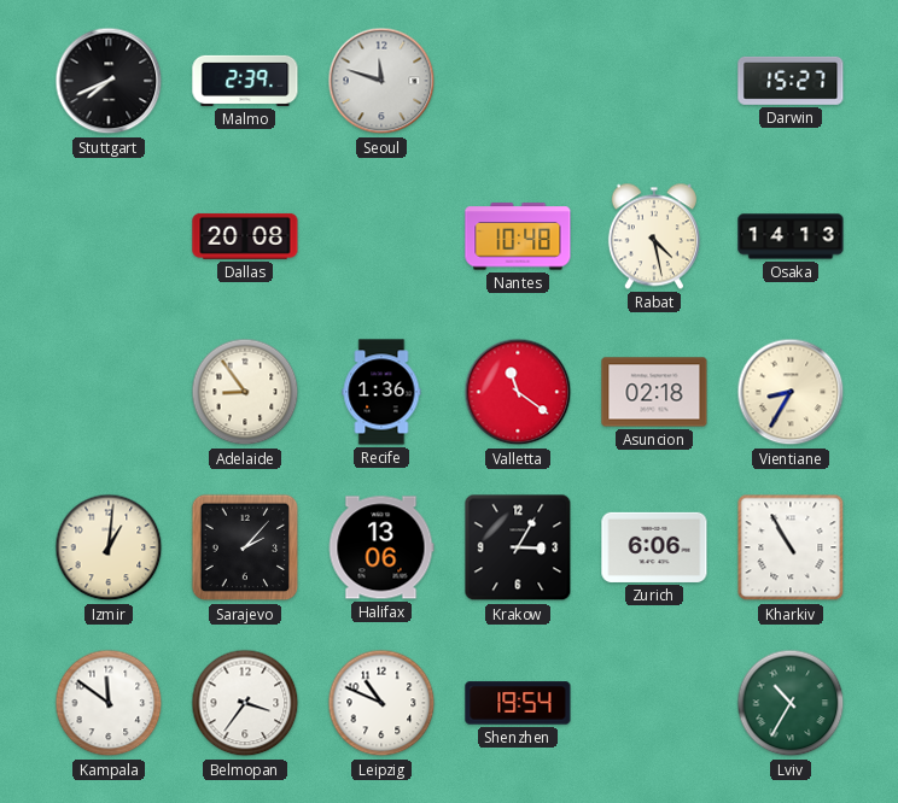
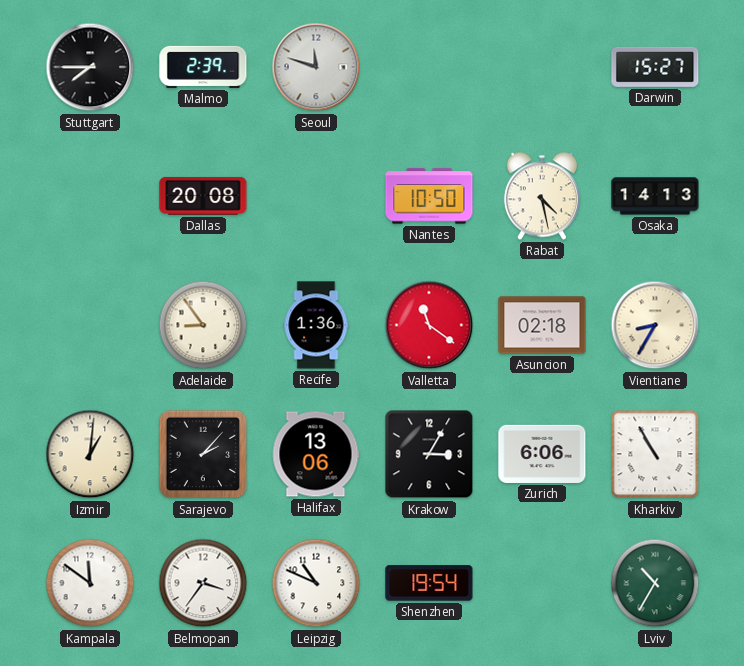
Stuttgart: 7:41 -> 7:45
Nantes: 10:48 -> 10:50
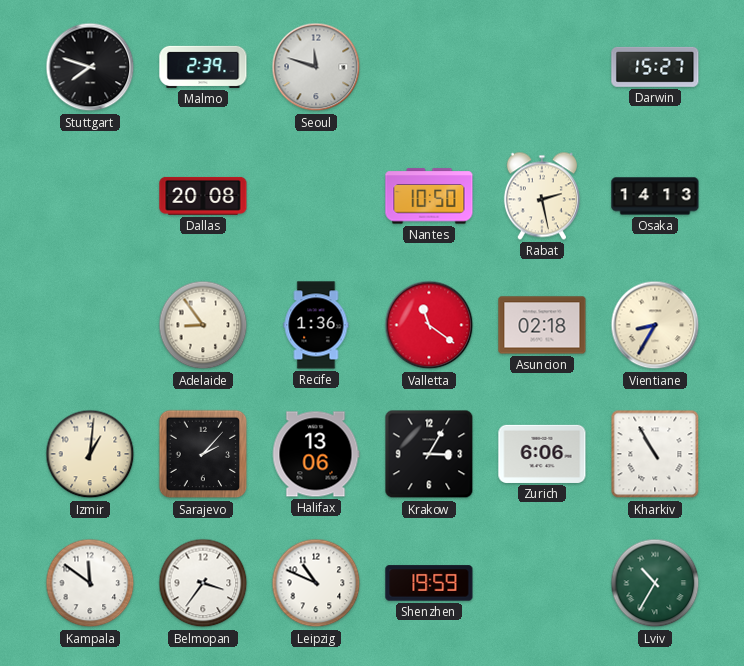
Stuttgart: 7:45 -> 7:48
Rabat: 4:28 -> 2:28
Shenzhen: 19:54 -> 19:59
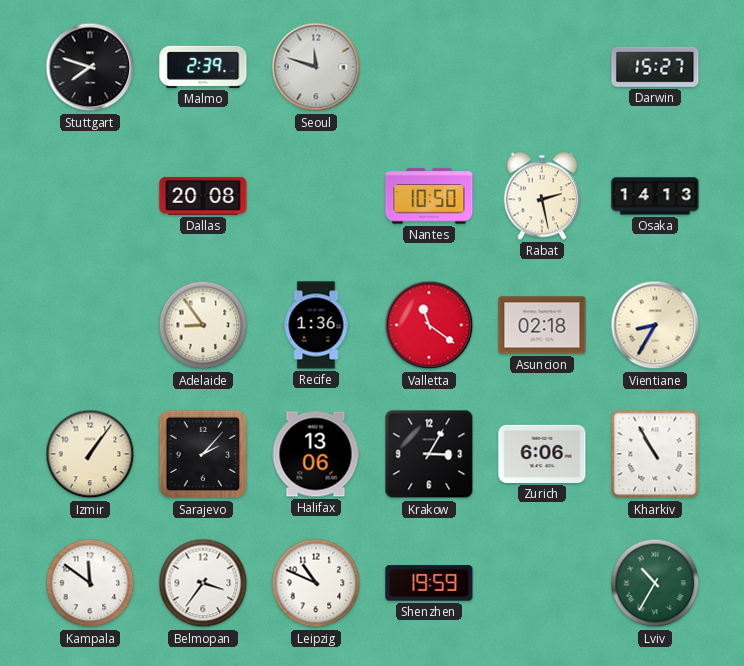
Izmir: 1:01 -> 1:06
